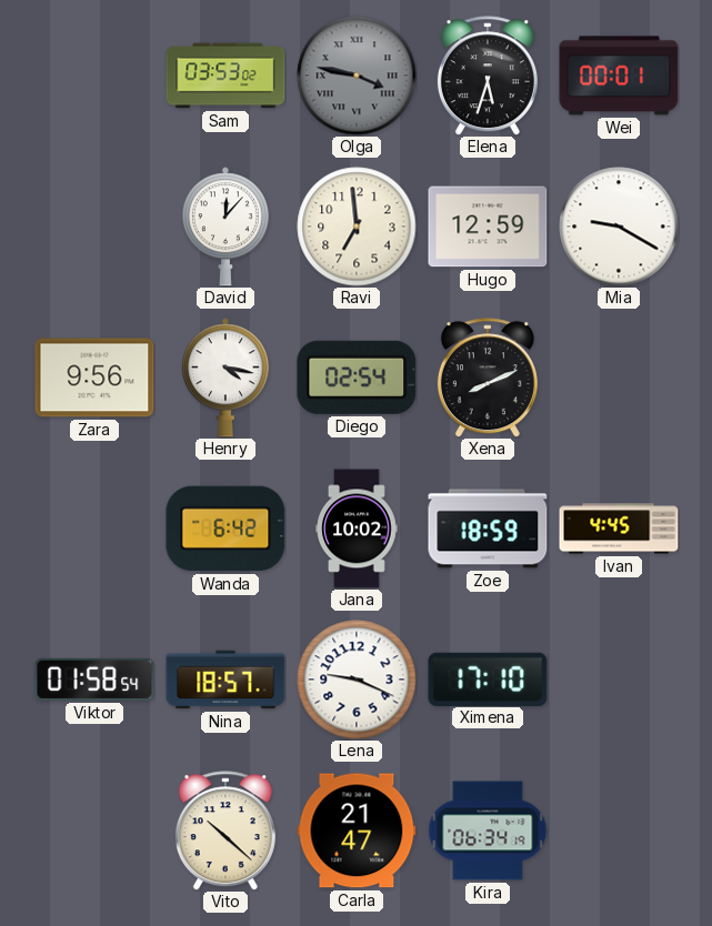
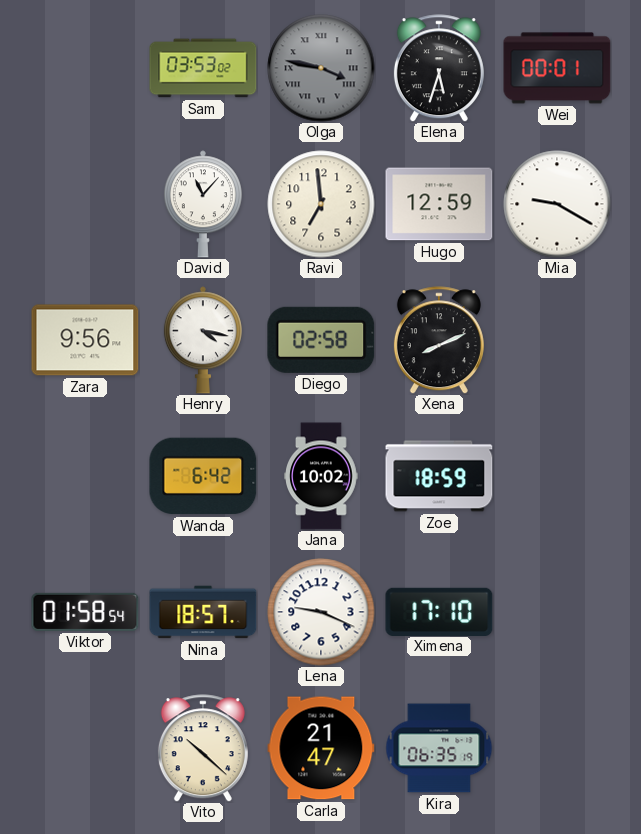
David: 12:07 -> 11:07
Diego: 02:54 -> 02:58
Ivan: 4:45 -> none
Kira: 06:34 -> 06:35
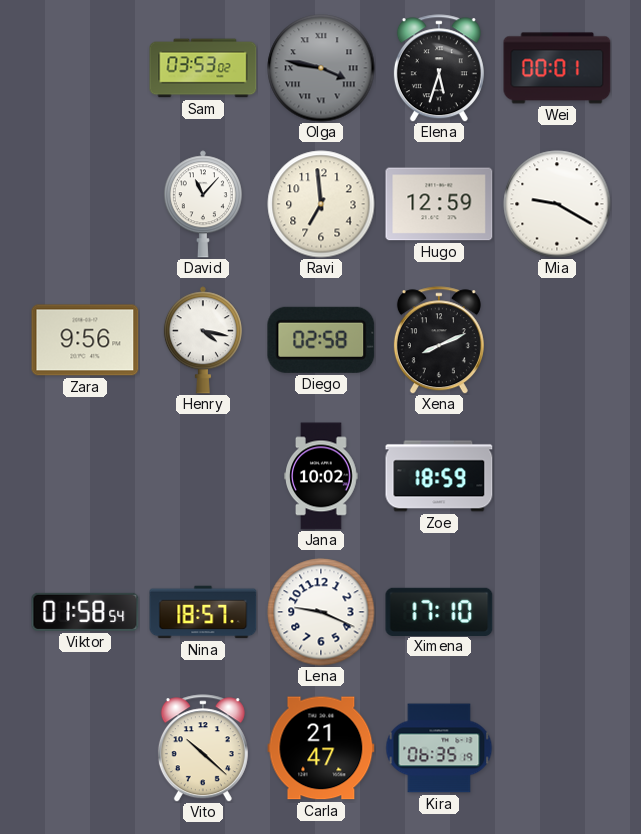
Wanda: 6:42 -> none
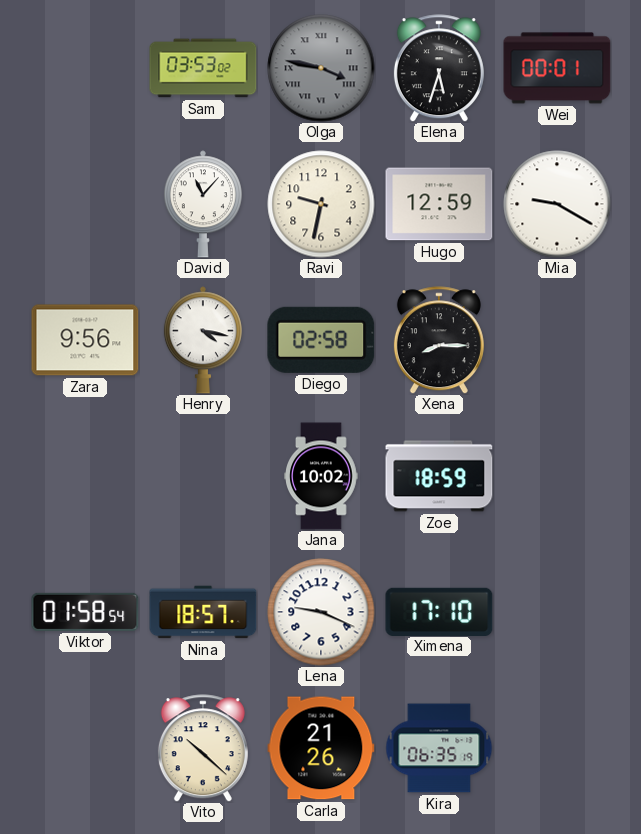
Ravi: 6:59 -> 9:32
Xena: 8:11 -> 8:15
Carla: 21:47 -> 21:26
